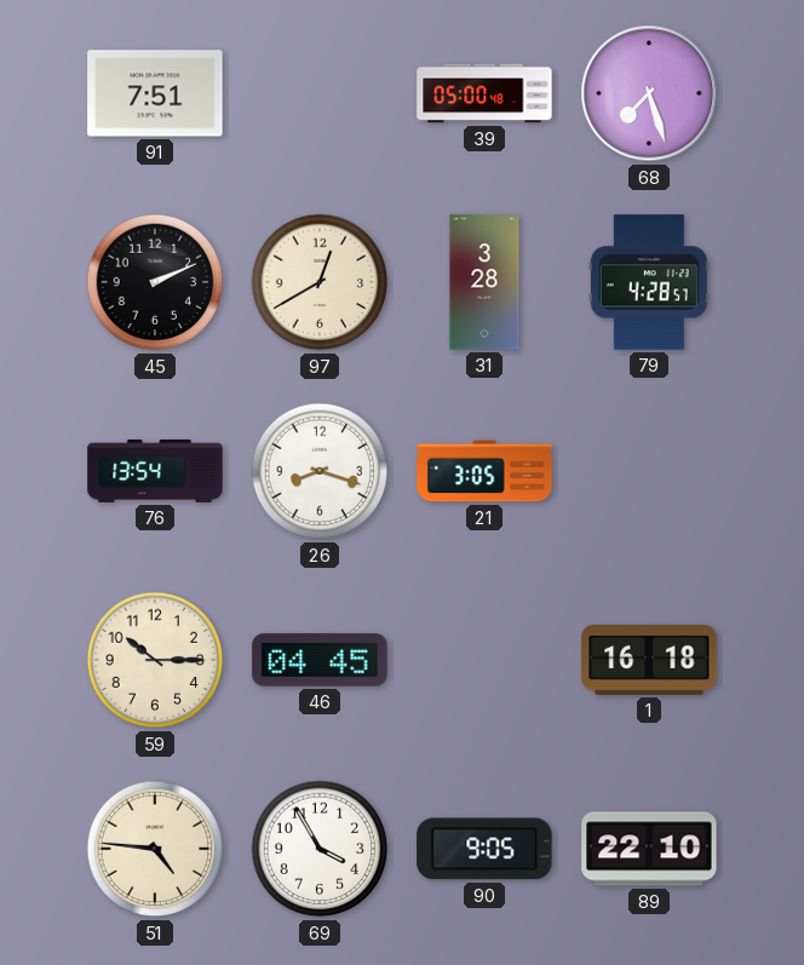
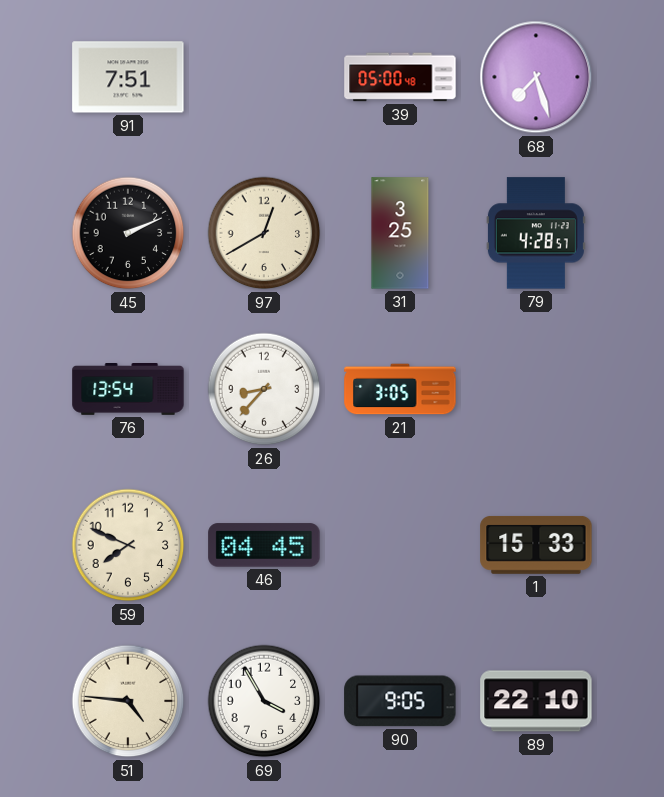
31: 3:28 -> 3:25
26: 8:18 -> 8:37
59: 10:15 -> 7:49
1: 16:18 -> 15:33
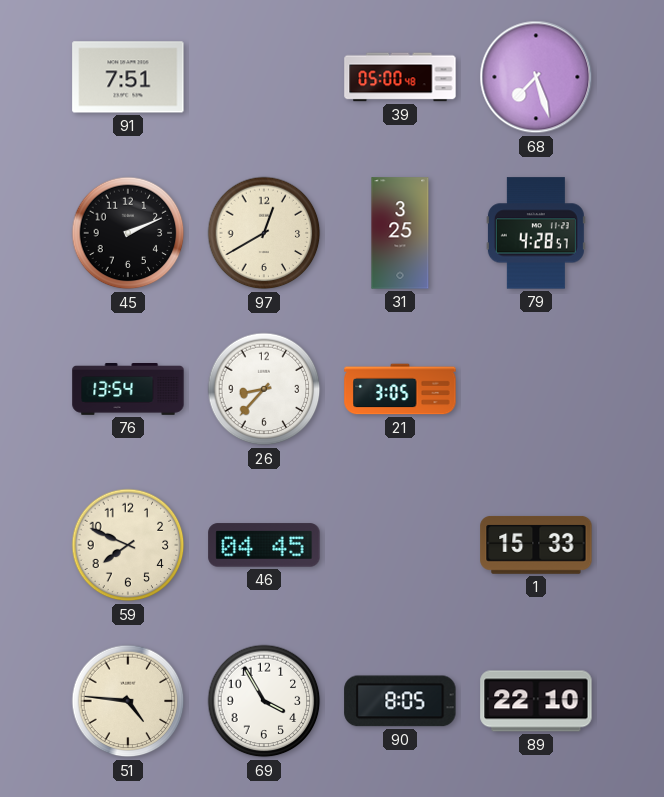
90: 9:05 -> 8:05
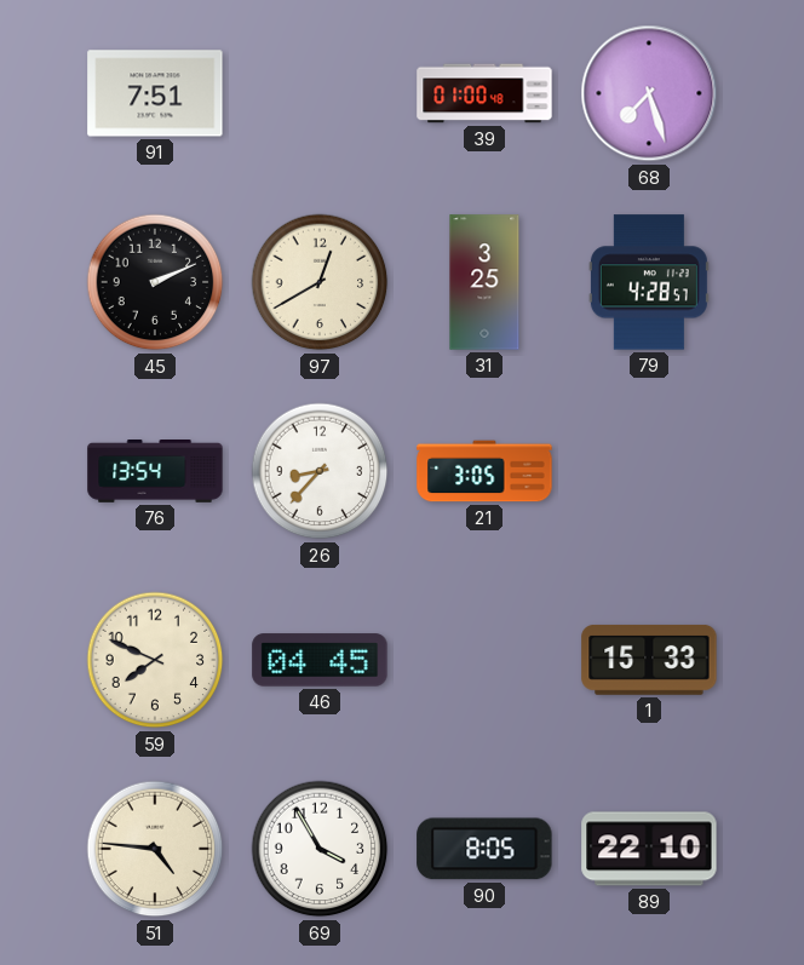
39: 05:00 -> 01:00
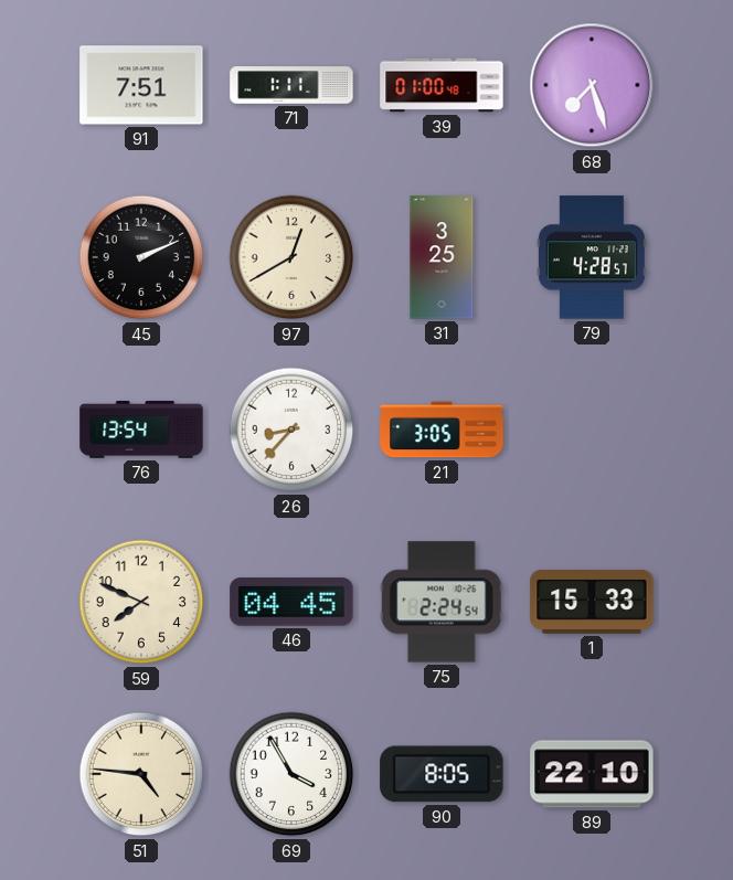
71: none -> 1:11
75: none -> 2:24
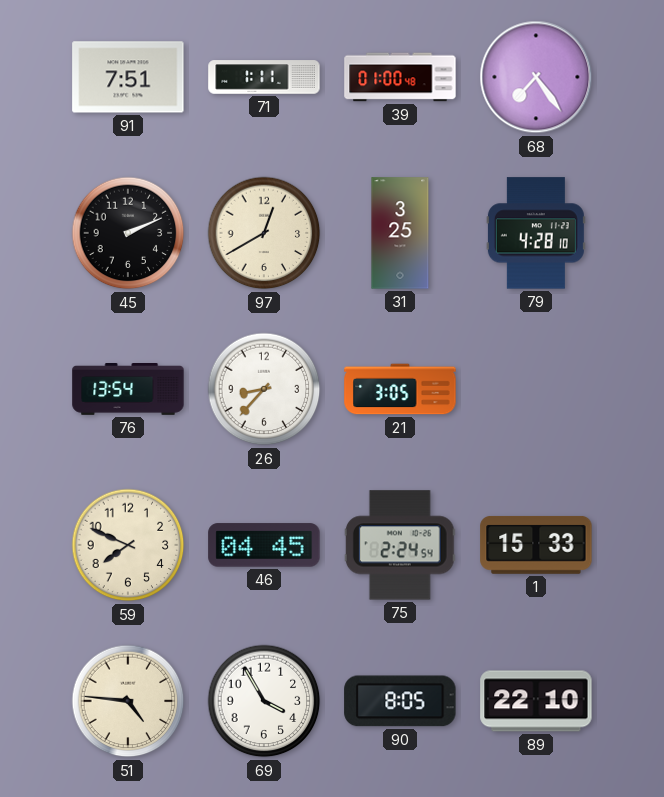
68: 7:27 -> 7:24
79: 4:28:57 -> 4:28:10
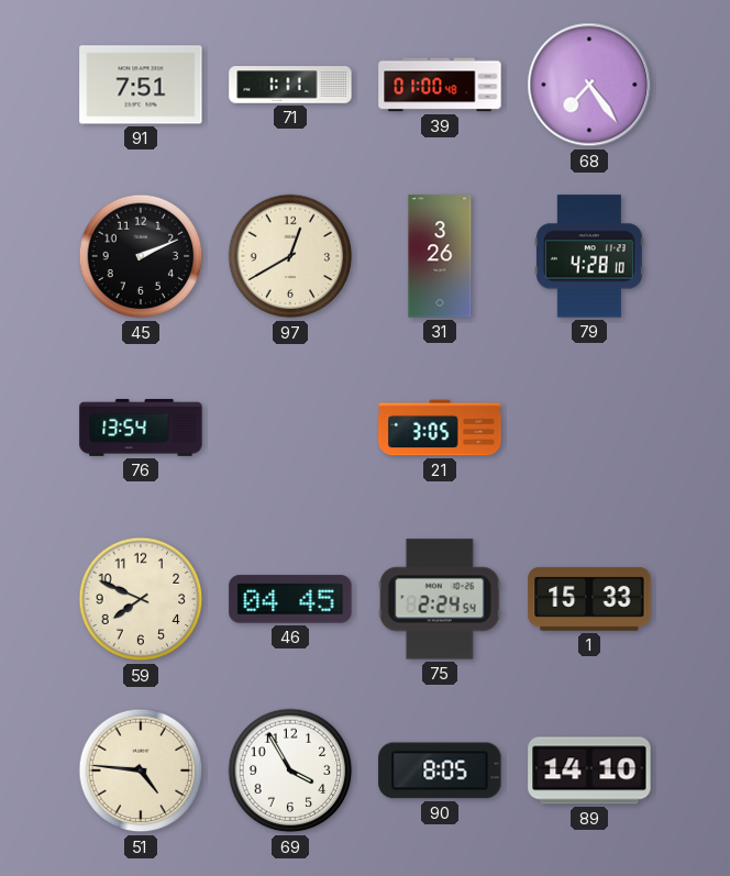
31: 3:25 -> 3:26
26: 8:37 -> none
89: 22:10 -> 14:10
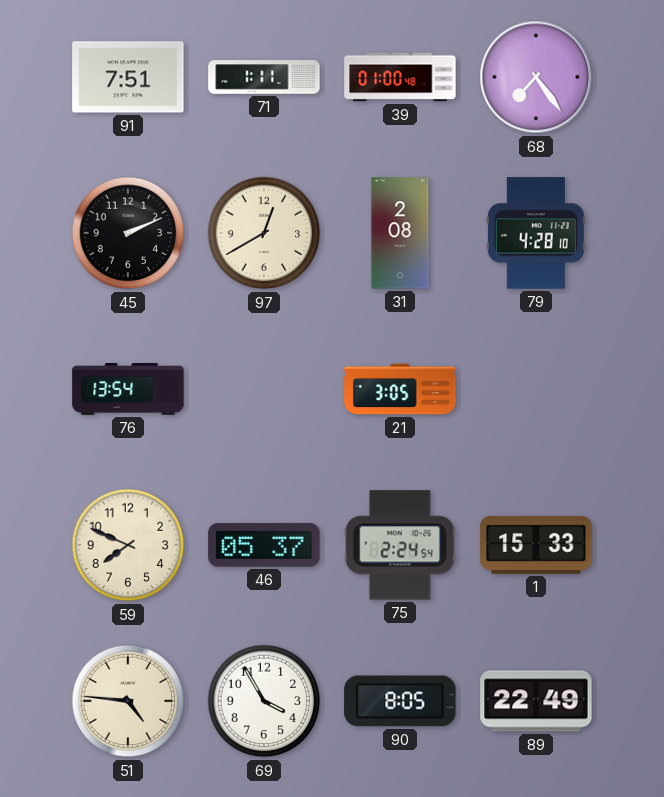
31: 3:26 -> 2:08
46: 04:45 -> 05:37
89: 14:10 -> 22:49
